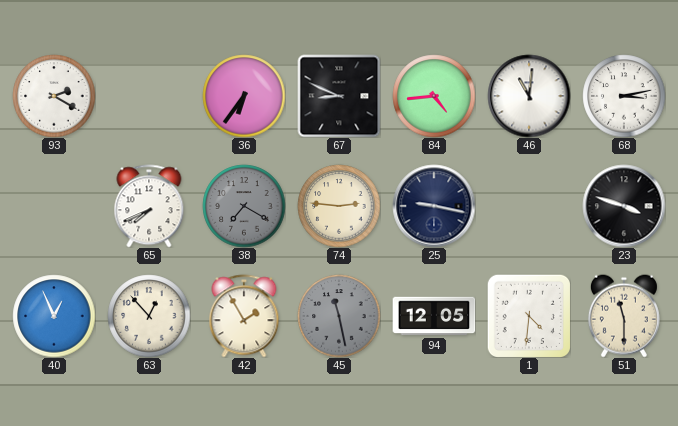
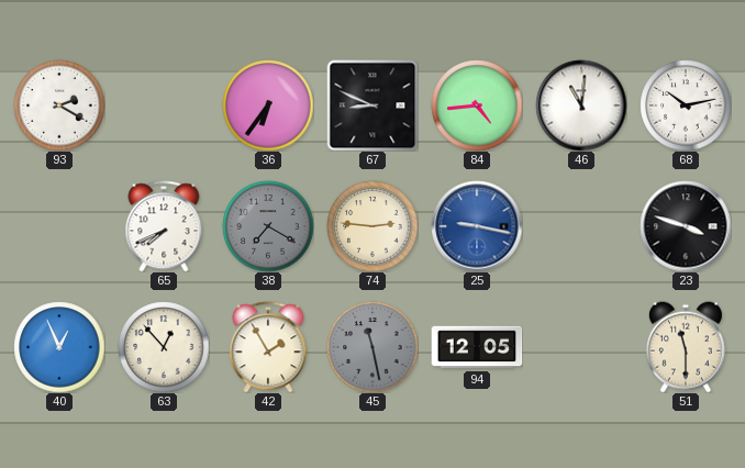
68: 3:13 -> 10:13
25 dial: navy -> blue
1: 4:31 -> none
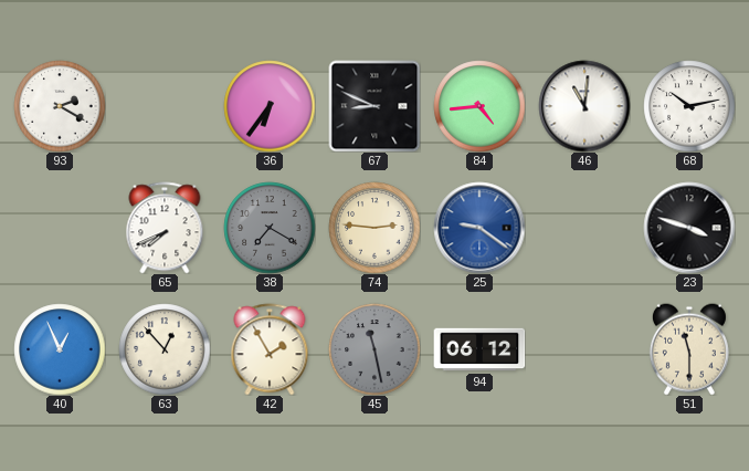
25: 9:17 -> 9:21
94: 12:05 -> 06:12
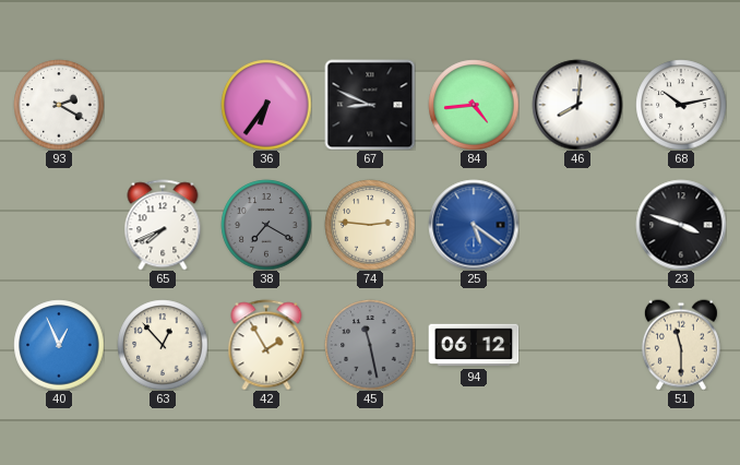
46: 11:01 -> 8:01
25: 9:21 -> 5:21
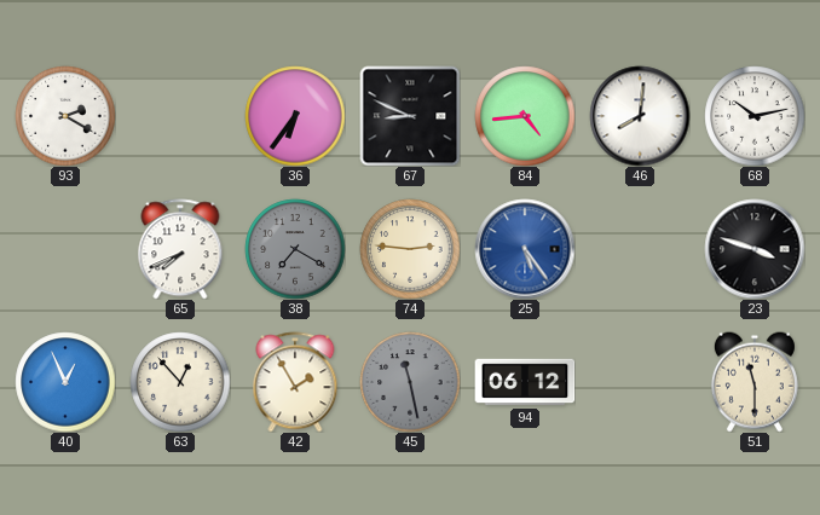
25: 5:21 -> 5:24
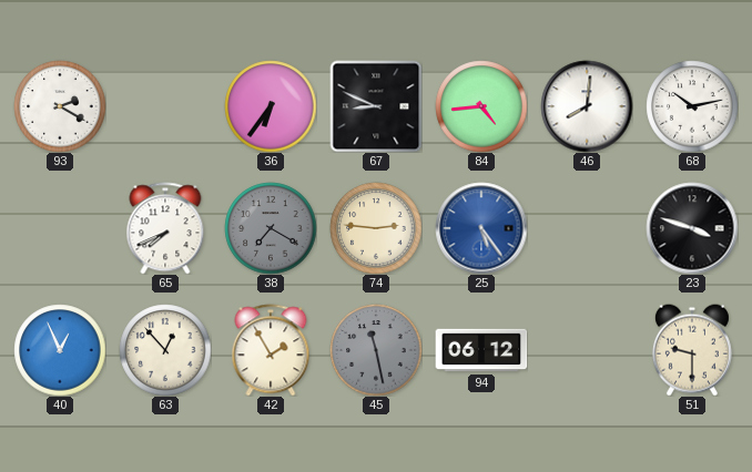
51: 11:30 -> 9:30
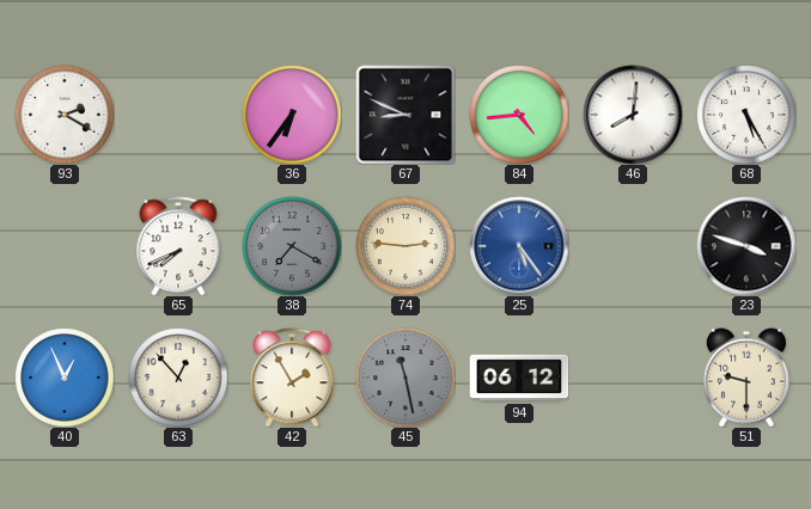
68: 10:13 -> 5:25
